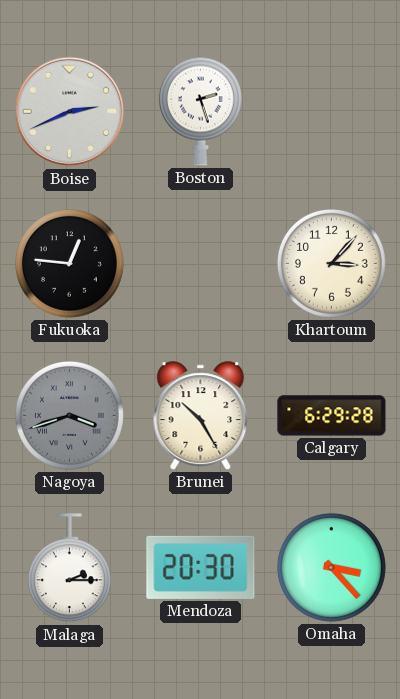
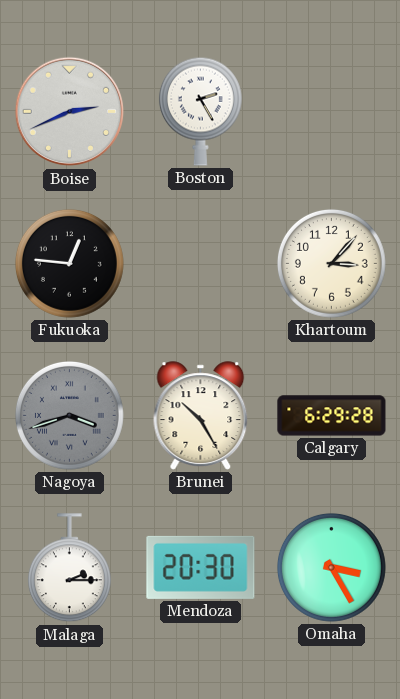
Boston: 2:27 -> 2:25
Omaha: 3:23 -> 3:25
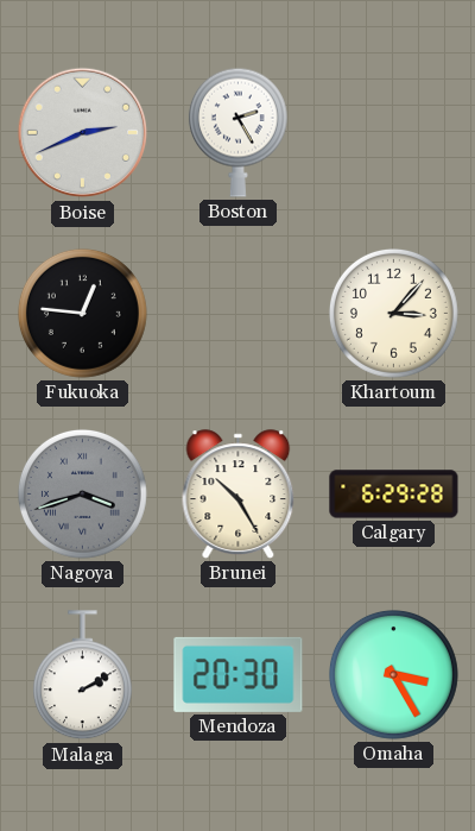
Malaga: 2:15 -> 2:10
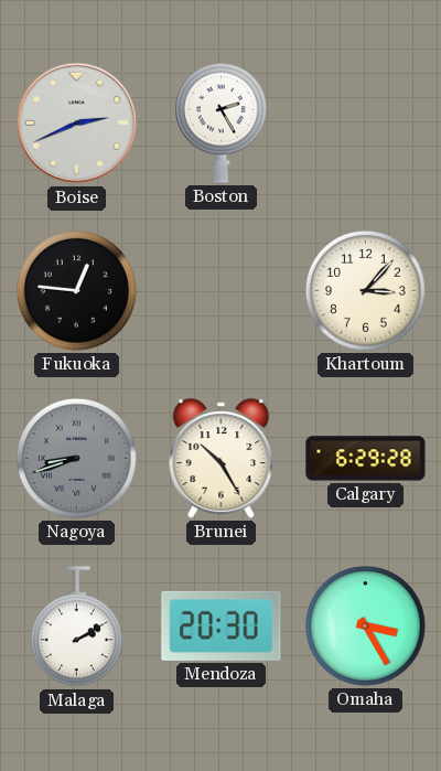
Nagoya: 3:42 -> 8:42
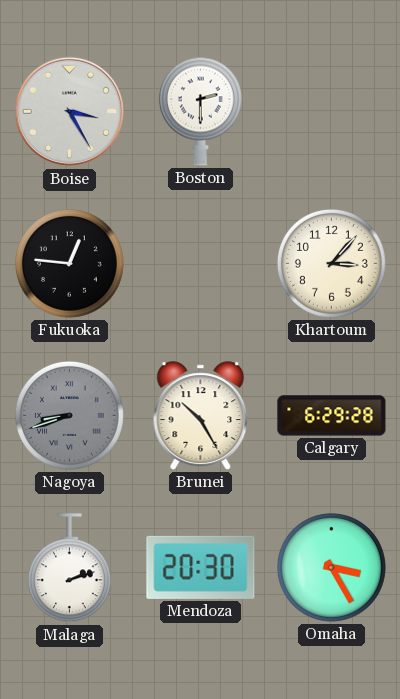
Boise: 2:41 -> 3:25
Boston: 2:25 -> 2:30
Malaga: 2:10 -> 2:12
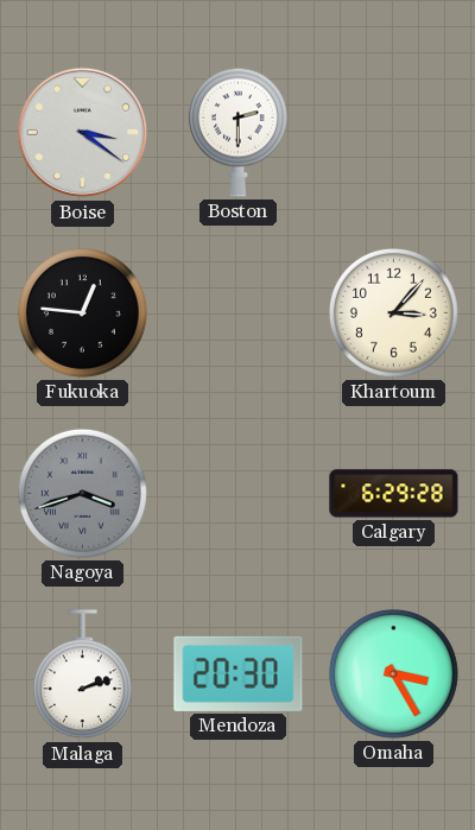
Boise: 3:25 -> 3:21
Nagoya: 8:42 -> 3:42
Brunei: 10:25 -> none
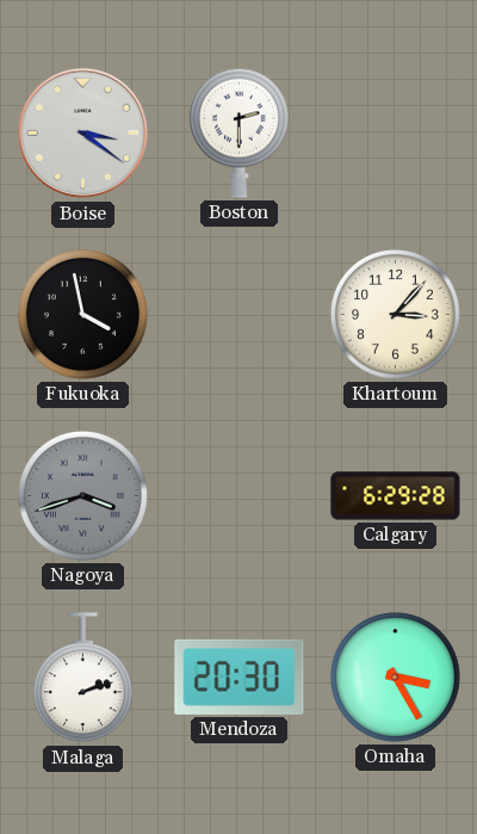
Fukuoka: 12:46 -> 3:58
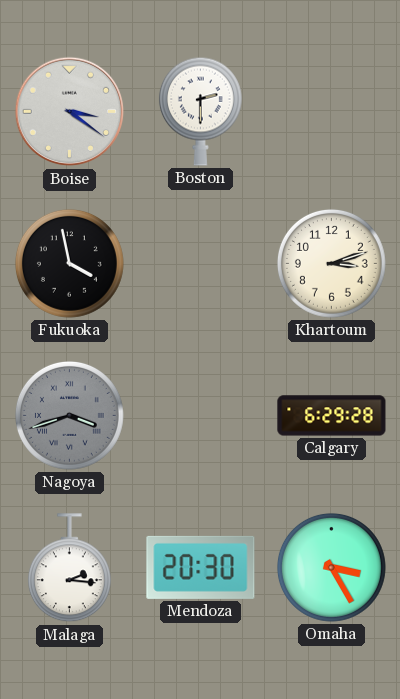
Khartoum: 3:07 -> 3:12
Malaga: 2:12 -> 2:16
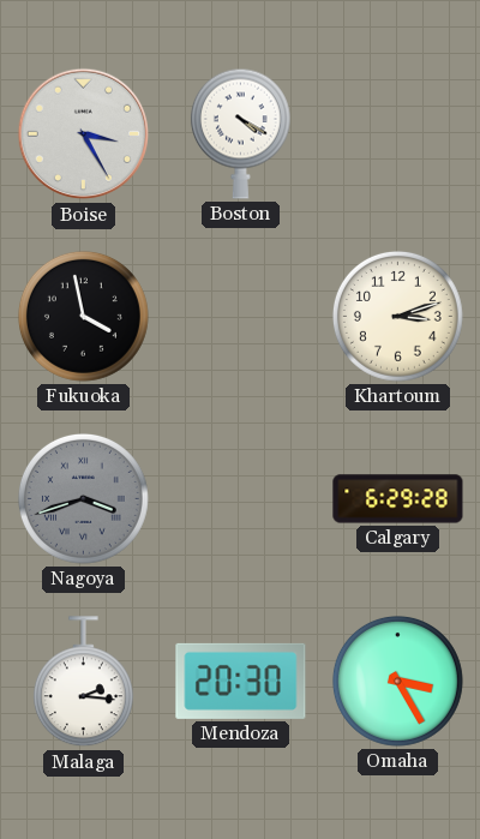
Boise: 3:21 -> 3:25
Boston: 2:30 -> 4:20
